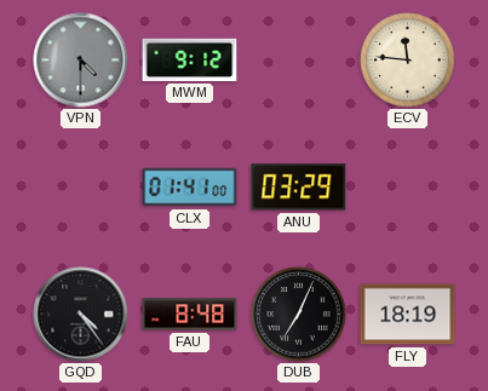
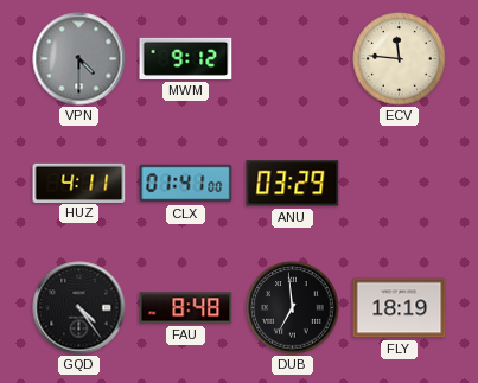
HUZ: none -> 4:11
DUB: 7:04 -> 6:59
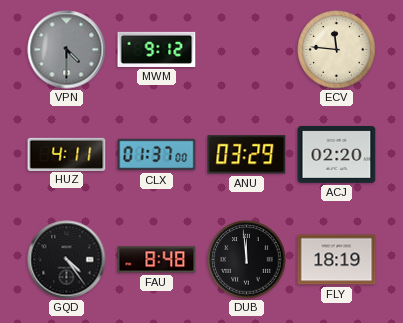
CLX: 01:41 -> 01:37
ACJ: none -> 02:20
DUB: 6:59 -> 11:59
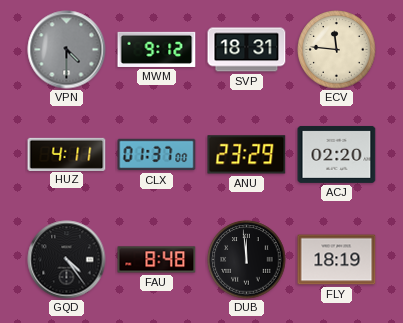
SVP: none -> 18:31
ANU: 03:29 -> 23:29
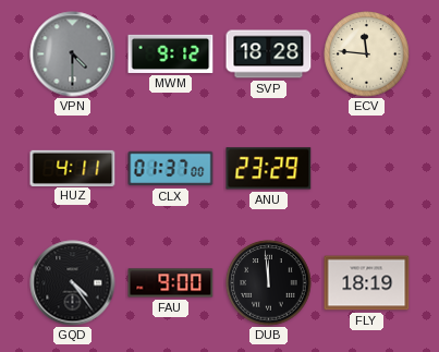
SVP: 18:31 -> 18:28
ACJ: 02:20 -> none
FAU: 8:48 -> 9:00
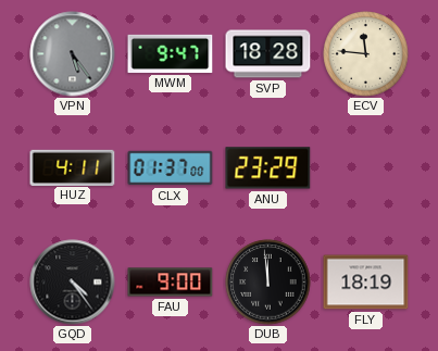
VPN: 4:30 -> 5:24
MWM: 9:12 -> 9:47
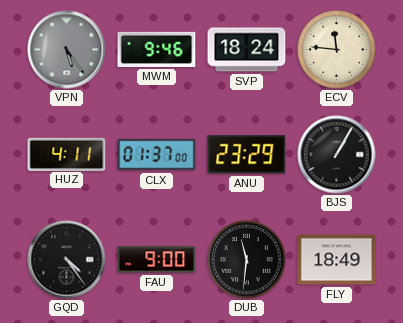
MWM: 9:47 -> 9:46
SVP: 18:28 -> 18:24
BJS: none -> 1:05
DUB: 11:59 -> 11:31
FLY: 18:19 -> 18:49
